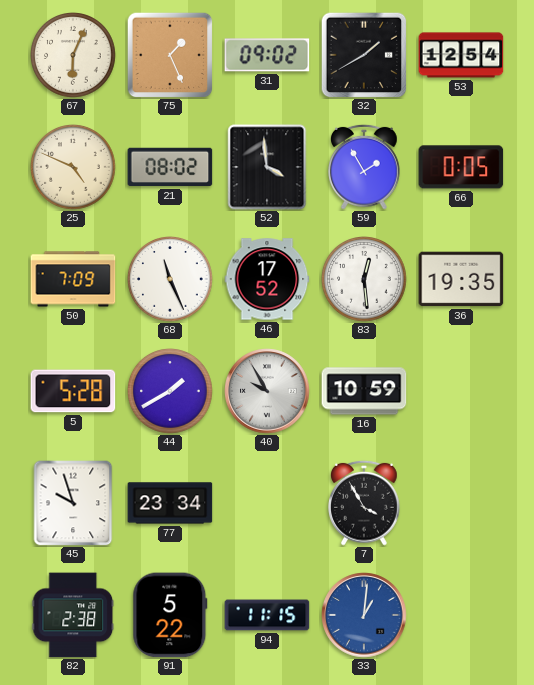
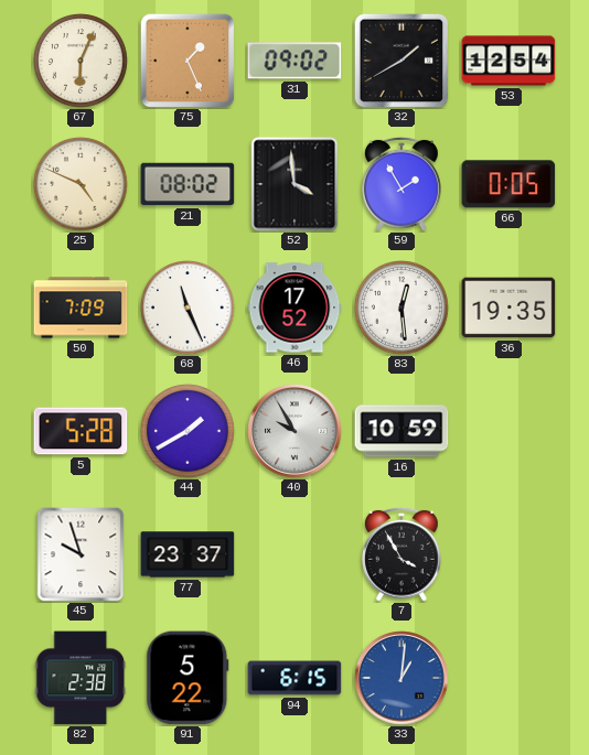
77: 23:34 -> 23:37
94: 11:15 -> 6:15
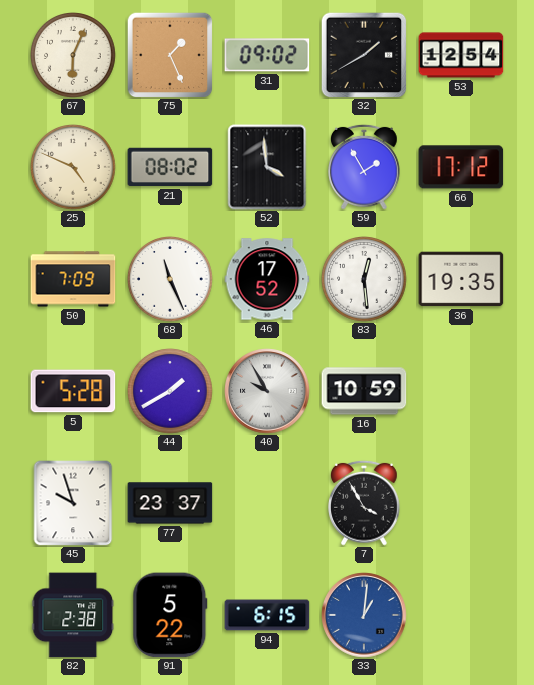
66: 0:05 -> 17:12
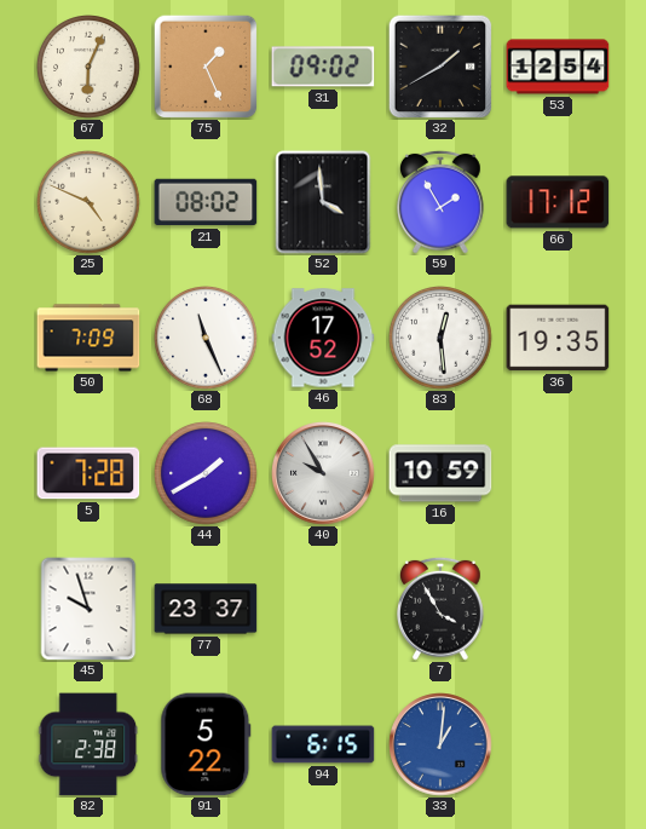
5: 5:28 -> 7:28
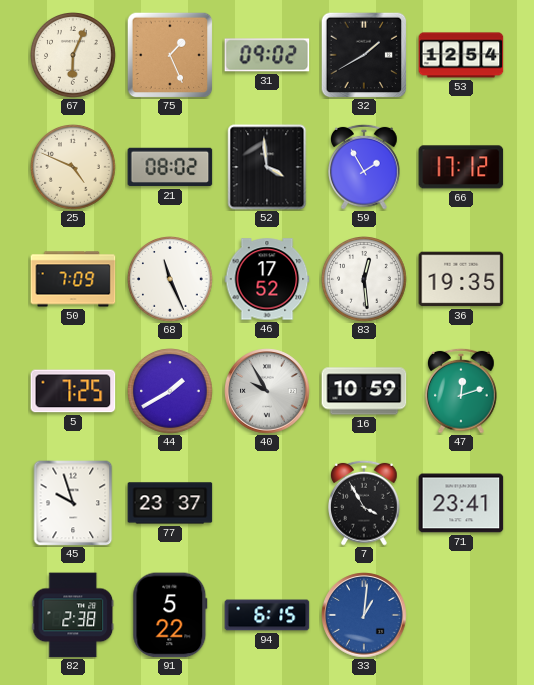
5: 7:28 -> 7:25
47: none -> 12:12
71: none -> 23:41
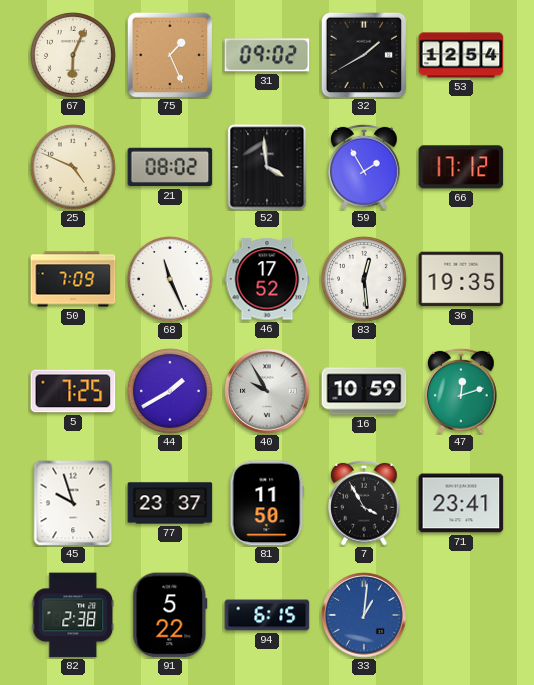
81: none -> 11:50
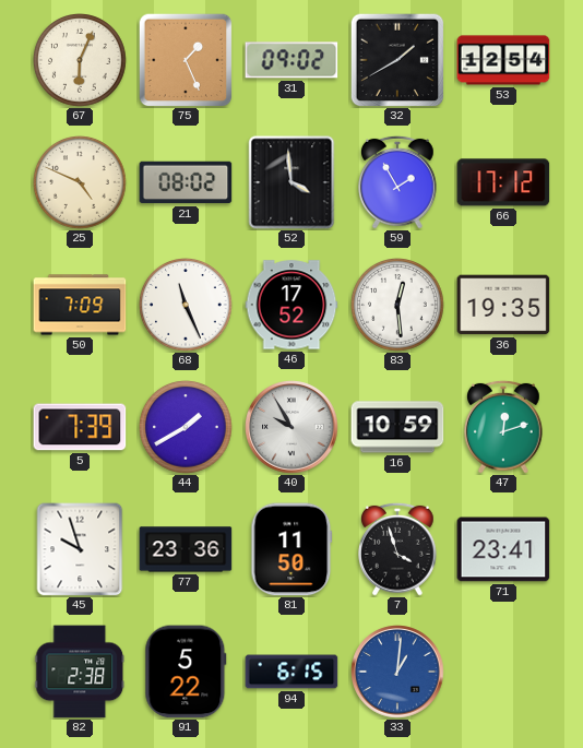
5: 7:25 -> 7:39
77: 23:37 -> 23:36
7: 3:55 -> 3:57
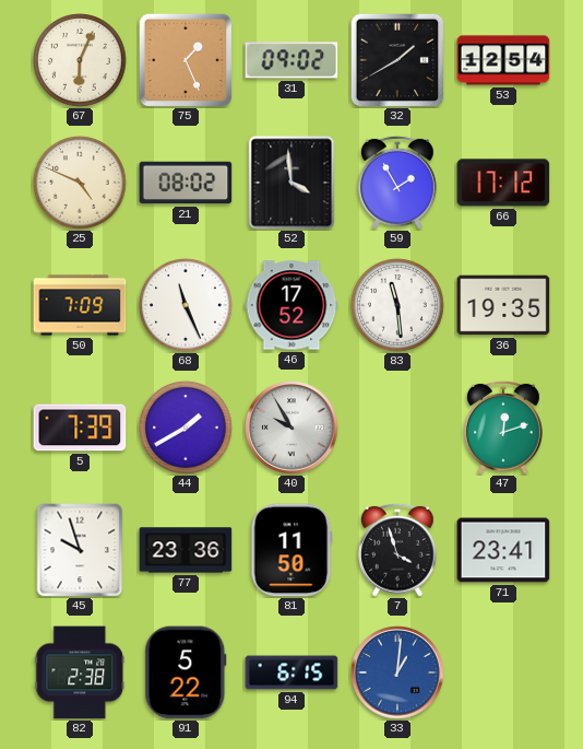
83: 12:29 -> 11:29
16: 10:59 -> none
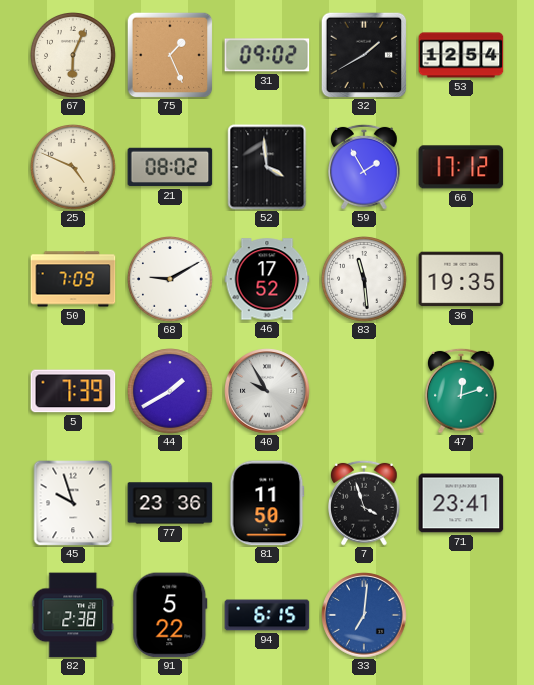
68: 11:26 -> 9:10
33: 1:01 -> 7:01
